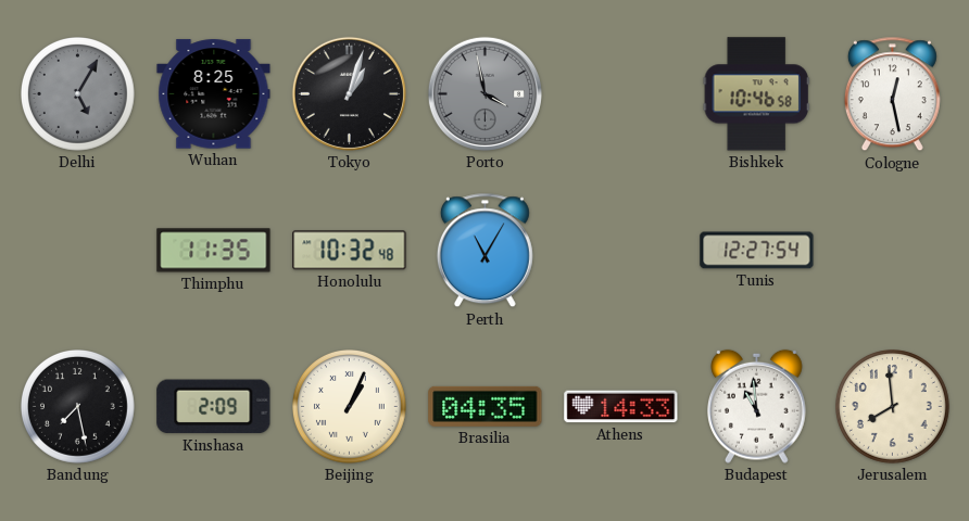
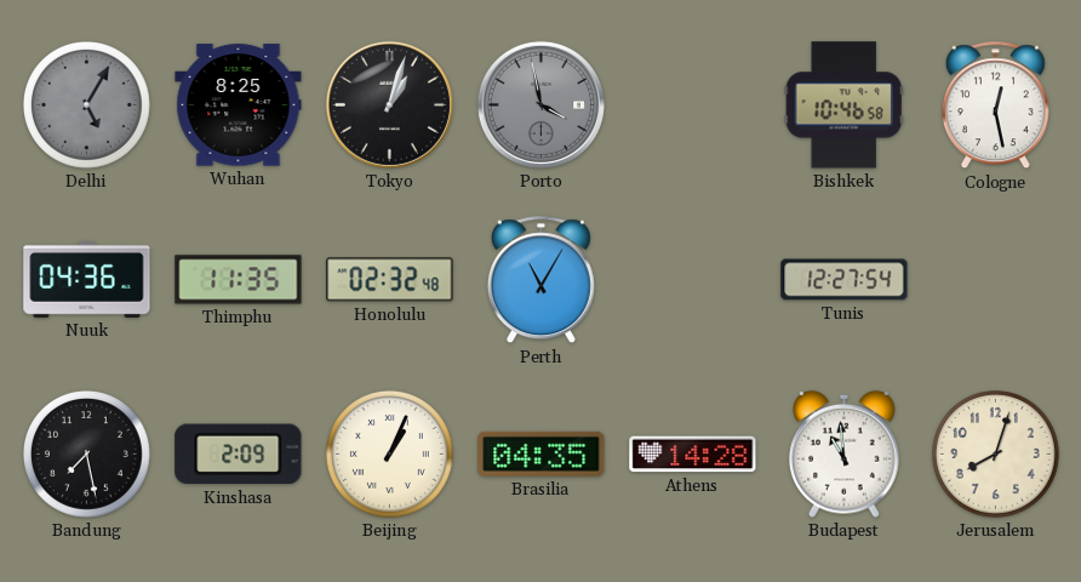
Nuuk: none -> 04:36
Honolulu: 10:32 -> 02:32
Athens: 14:33 -> 14:28
Jerusalem: 7:59 -> 8:03
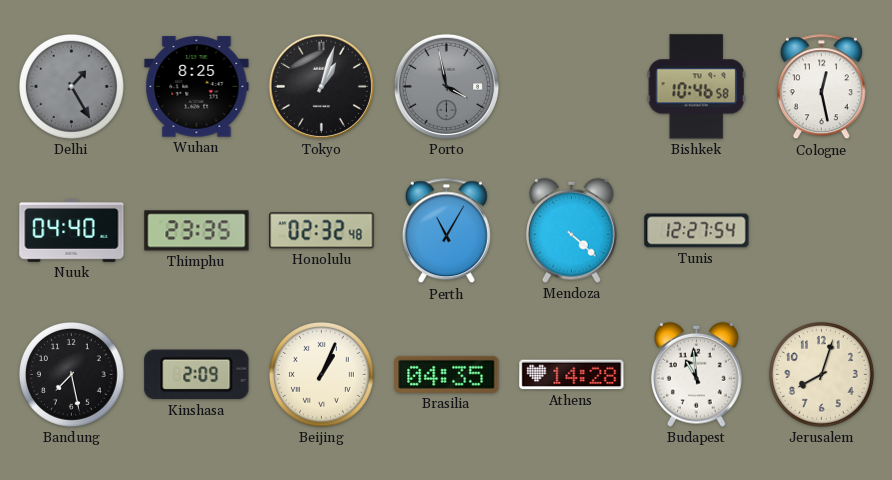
Delhi: 5:05 -> 1:25
Nuuk: 04:36 -> 04:40
Thimphu: 11:35 -> 23:35
Mendoza: none -> 4:22
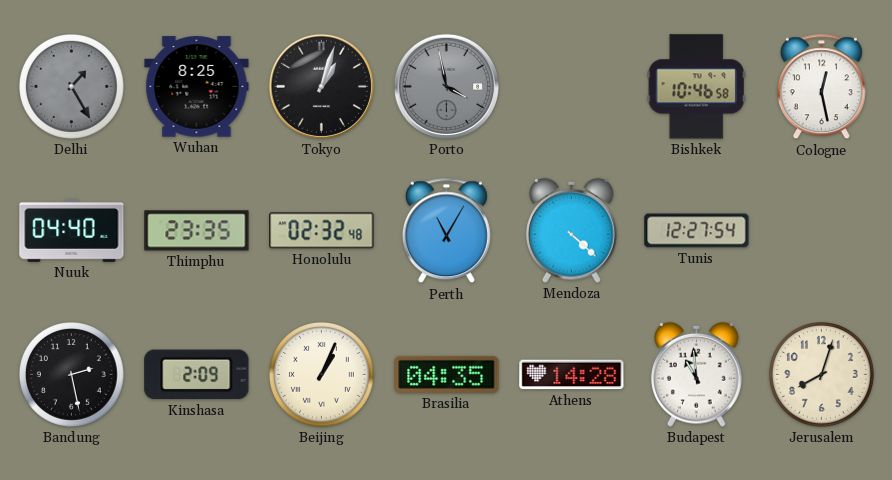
Bandung: 7:28 -> 2:28
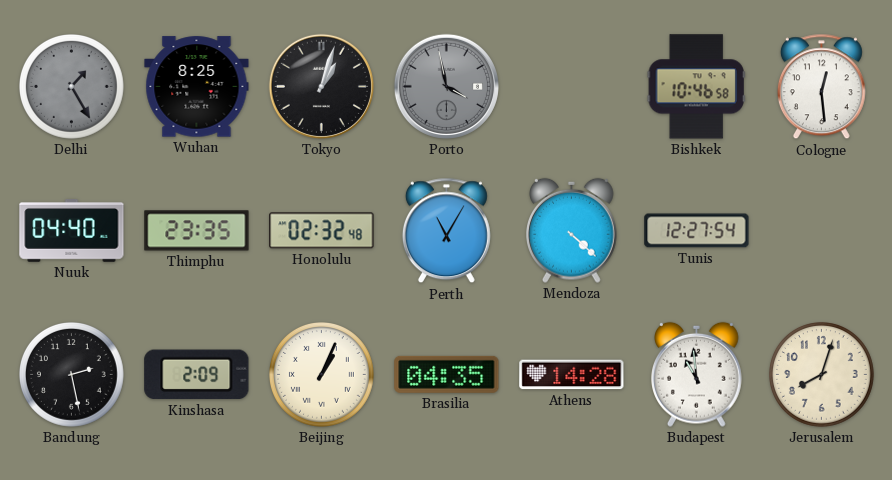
Cologne: 12:28 -> 12:29
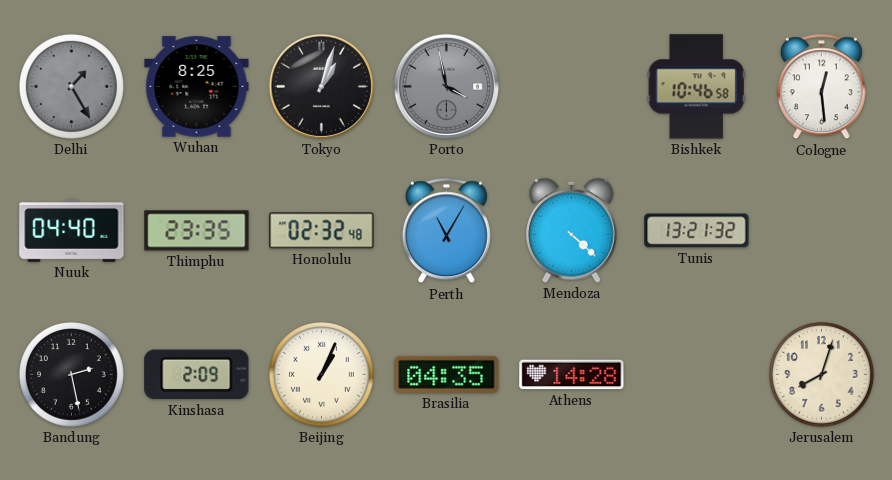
Tunis: 12:27 -> 13:21
Budapest: 10:59 -> none
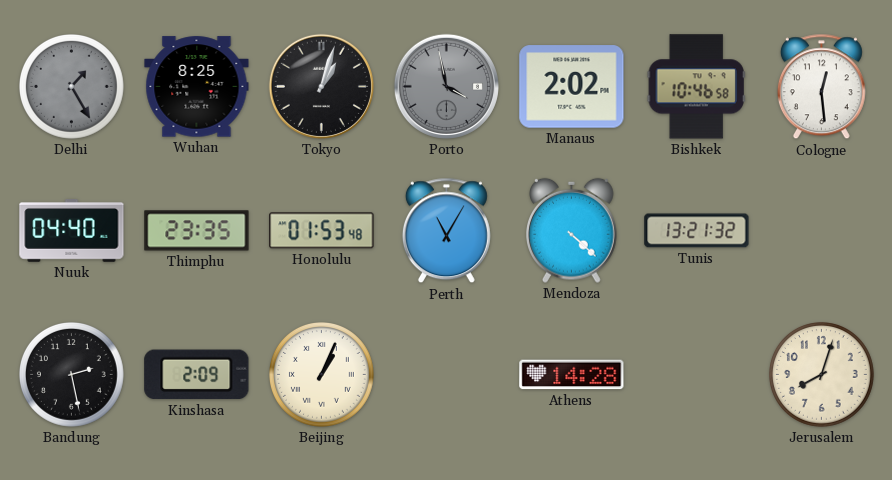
Manaus: none -> 2:02
Honolulu: 02:32 -> 01:53
Brasilia: 04:35 -> none
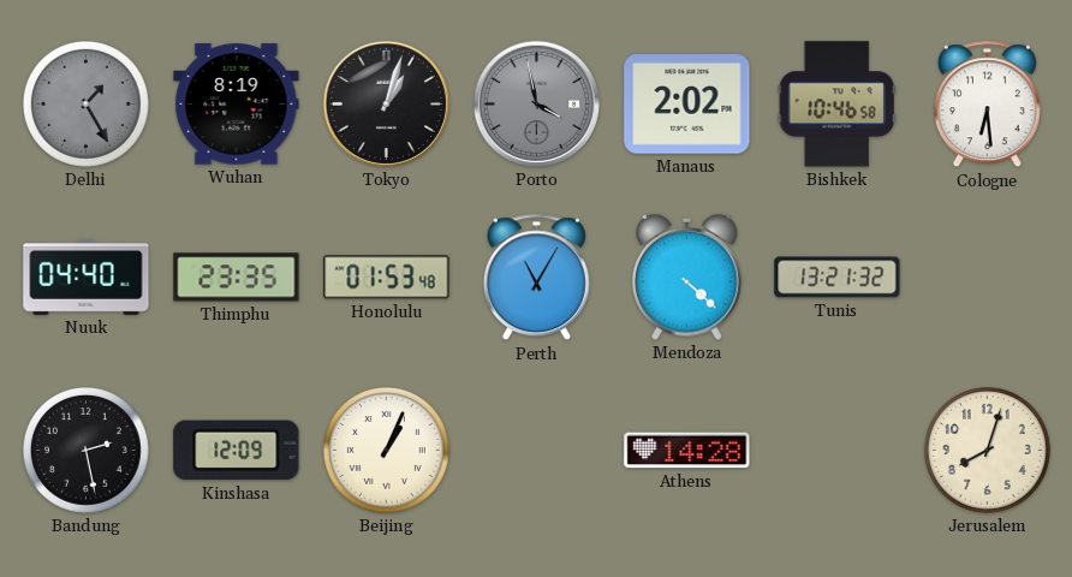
Wuhan: 8:25 -> 8:19
Cologne: 12:29 -> 6:29
Kinshasa: 2:09 -> 12:09
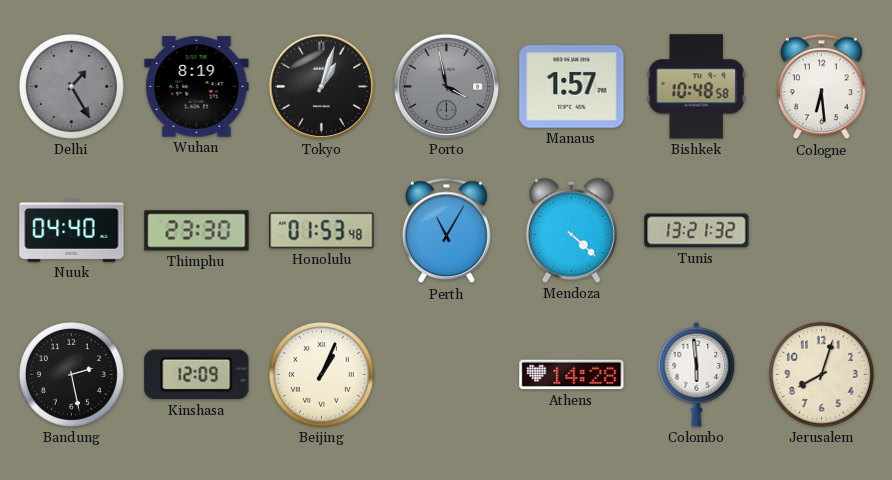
Manaus: 2:02 -> 1:57
Bishkek: 10:46 -> 10:48
Thimphu: 23:35 -> 23:30
Colombo: none -> 5:59
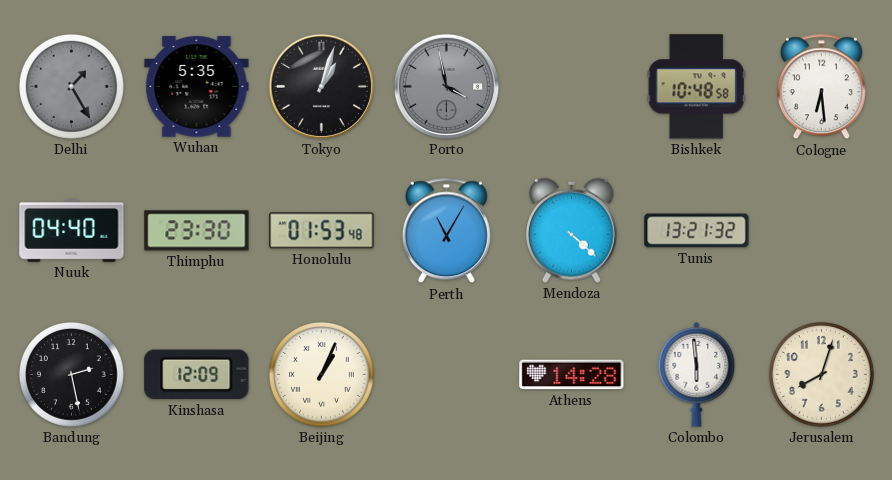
Wuhan: 8:19 -> 5:35
Manaus: 1:57 -> none
